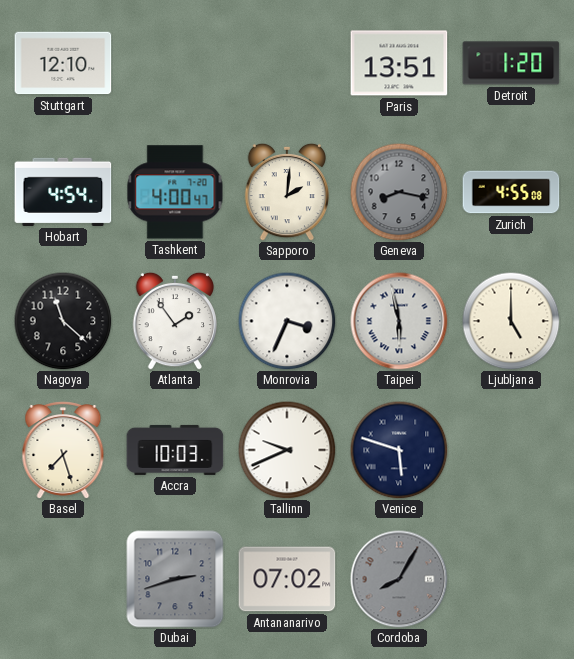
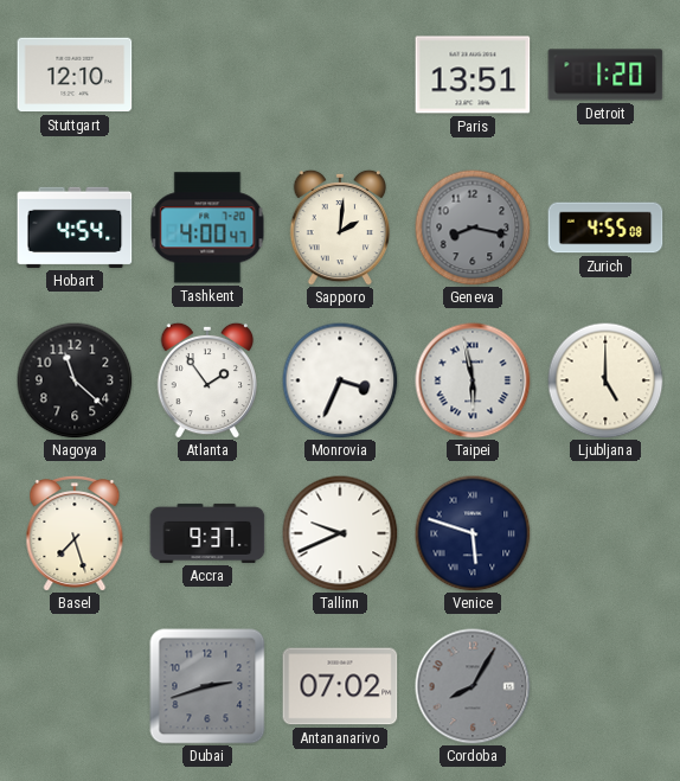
Accra: 10:03 -> 9:37
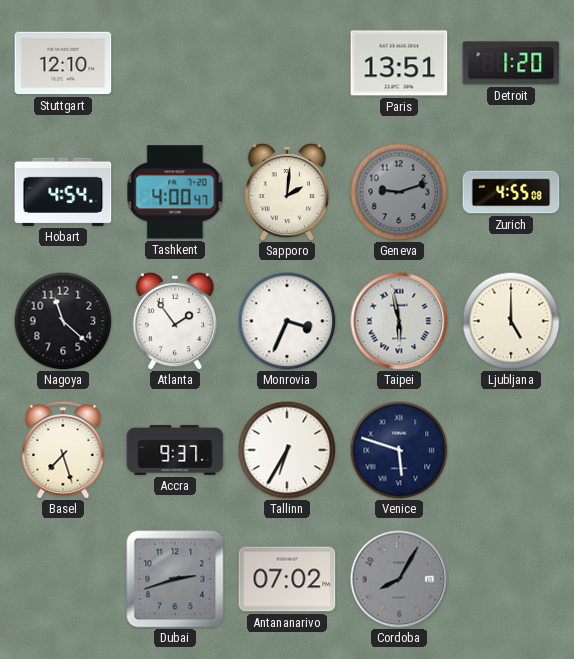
Geneva: 8:17 -> 9:12
Tallinn: 9:41 -> 6:35
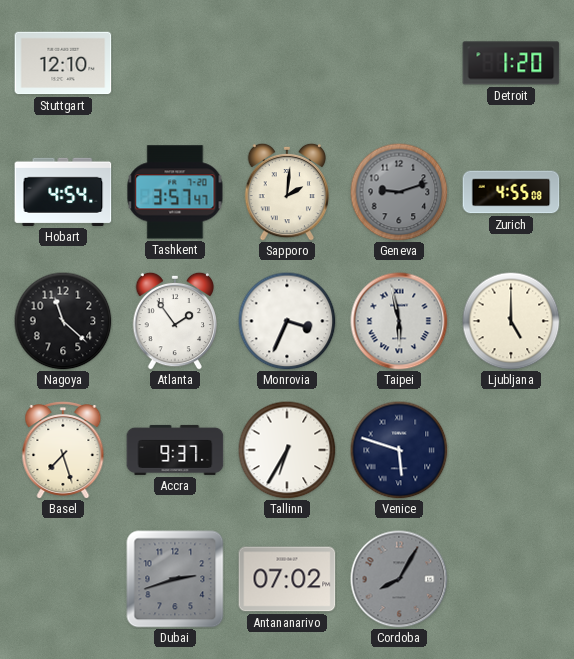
Paris: 13:51 -> none
Tashkent: 4:00 -> 3:57
